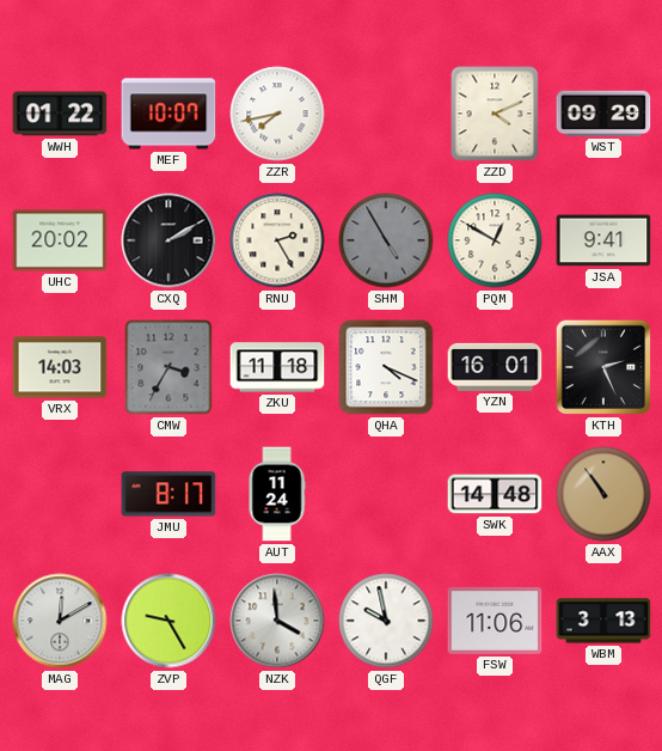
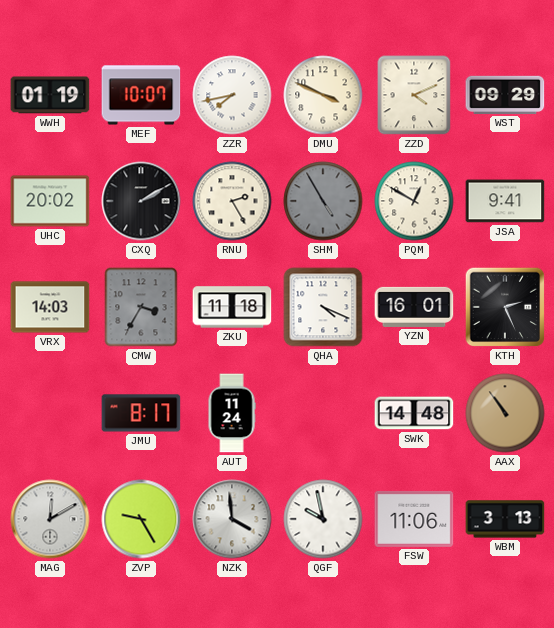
WWH: 01:22 -> 01:19
DMU: none -> 3:49
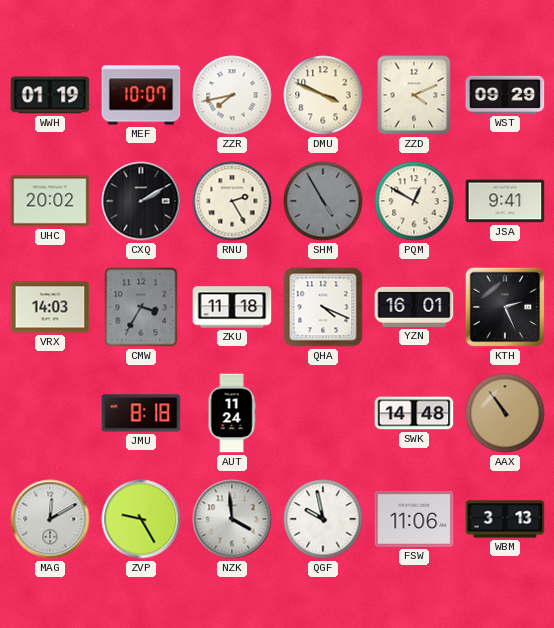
JMU: 8:17 -> 8:18
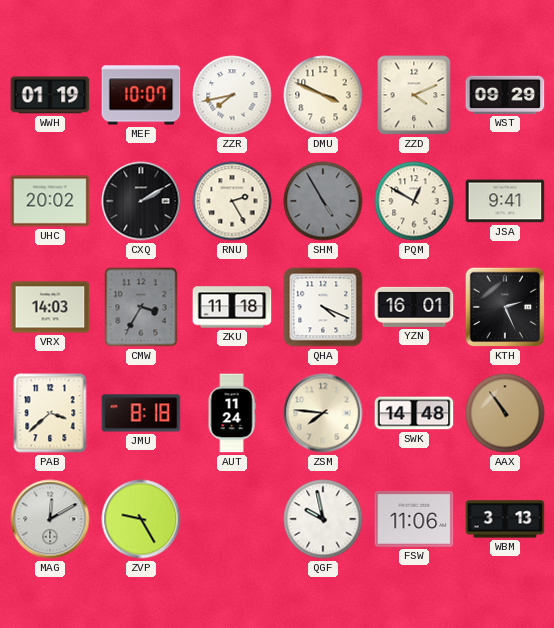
PAB: none -> 3:38
ZSM: none -> 7:46
NZK: 3:59 -> none
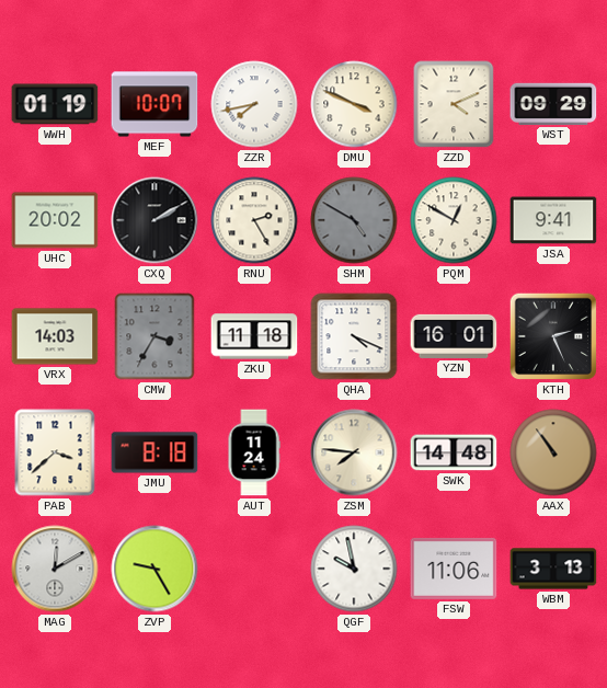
SHM: 4:55 -> 4:50
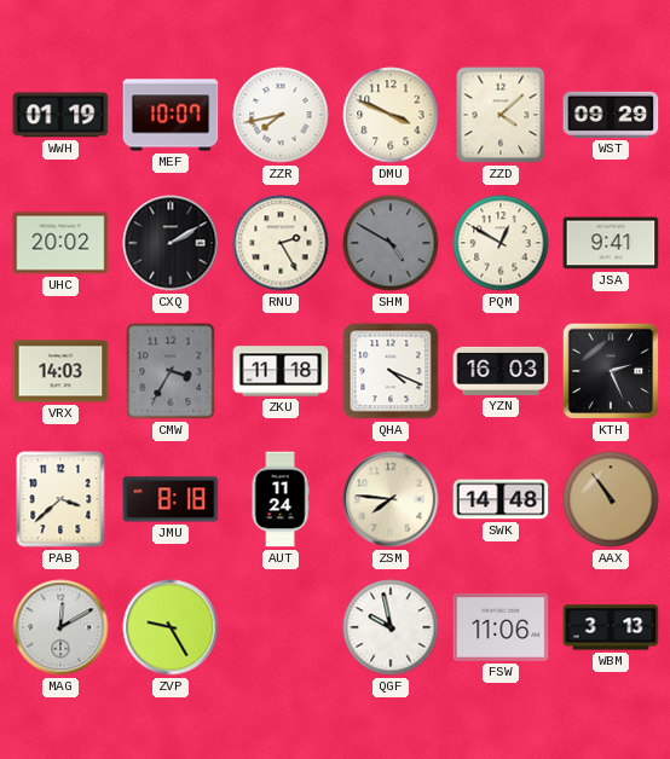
ZZD: 4:11 -> 4:08
YZN: 16:01 -> 16:03
